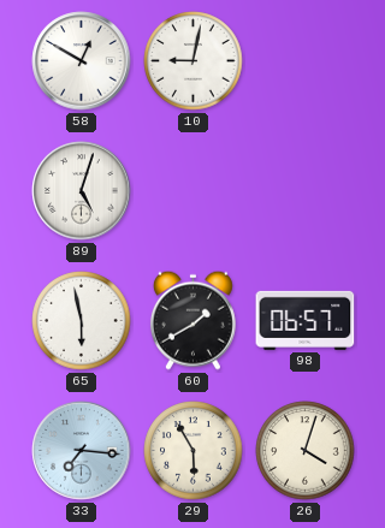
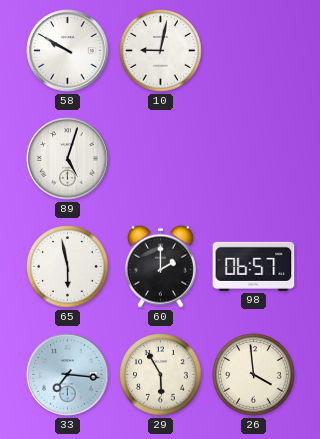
58: 12:50 -> 9:50
60: 1:40 -> 2:00
26: 4:03 -> 3:59
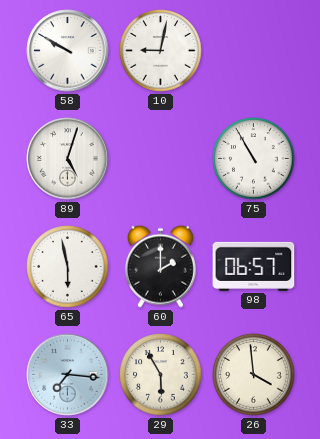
75: none -> 10:55
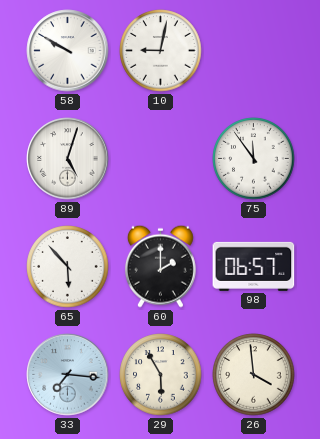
75: 10:55 -> 11:54
65: 5:58 -> 5:53
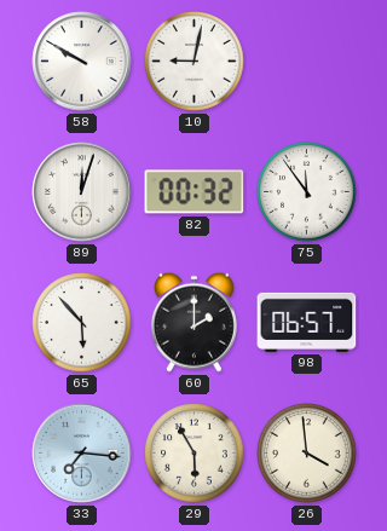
89: 5:03 -> 12:03
82: none -> 00:32
